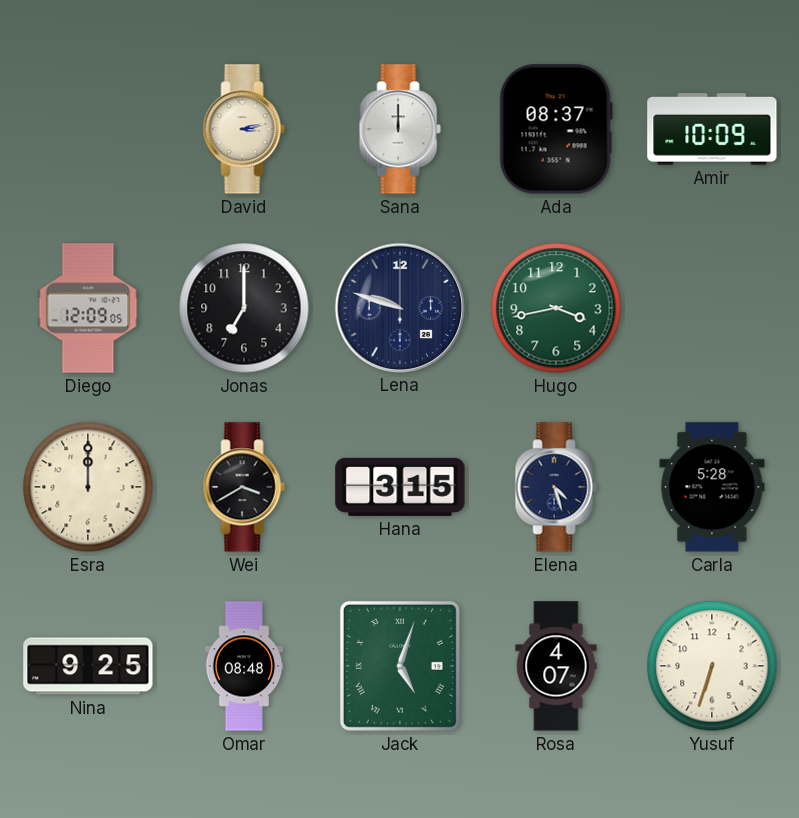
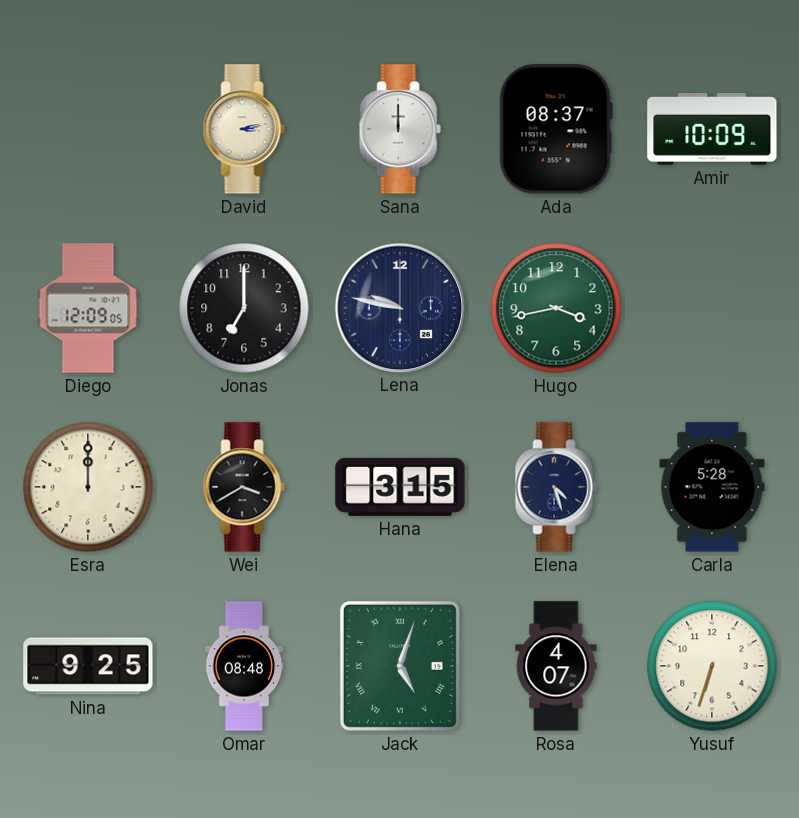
Lena: 9:48 -> 9:47
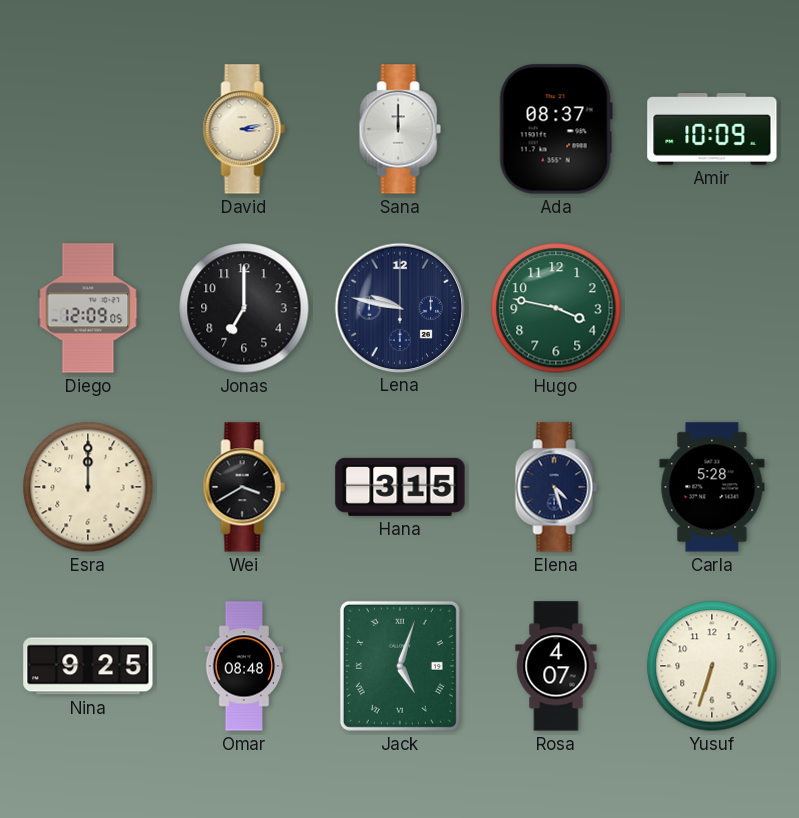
Hugo: 3:43 -> 3:47
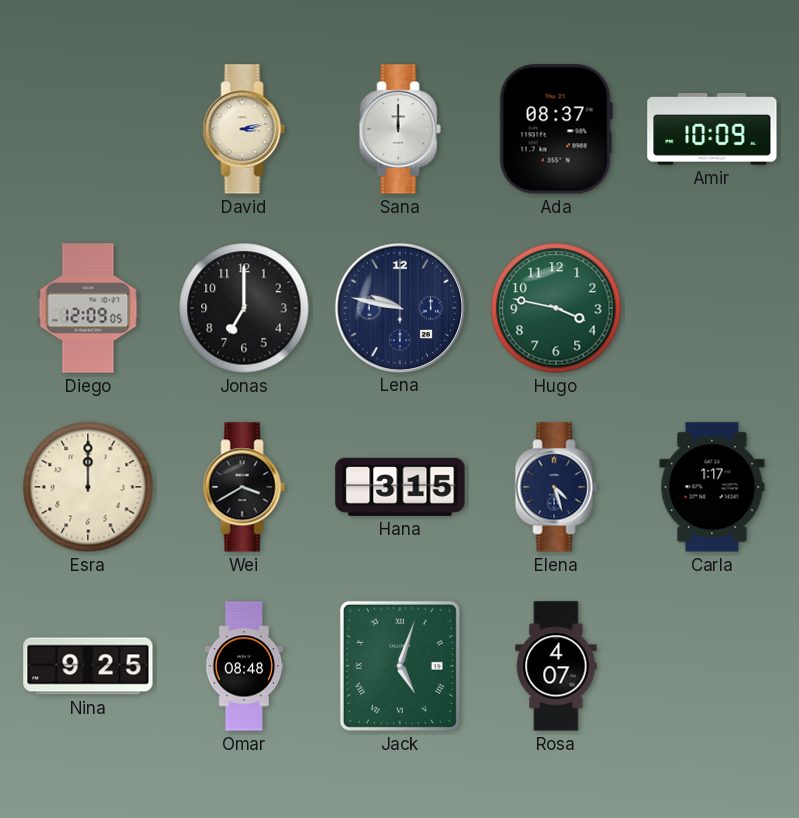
Carla: 5:28 -> 1:17
Yusuf: 6:33 -> none
